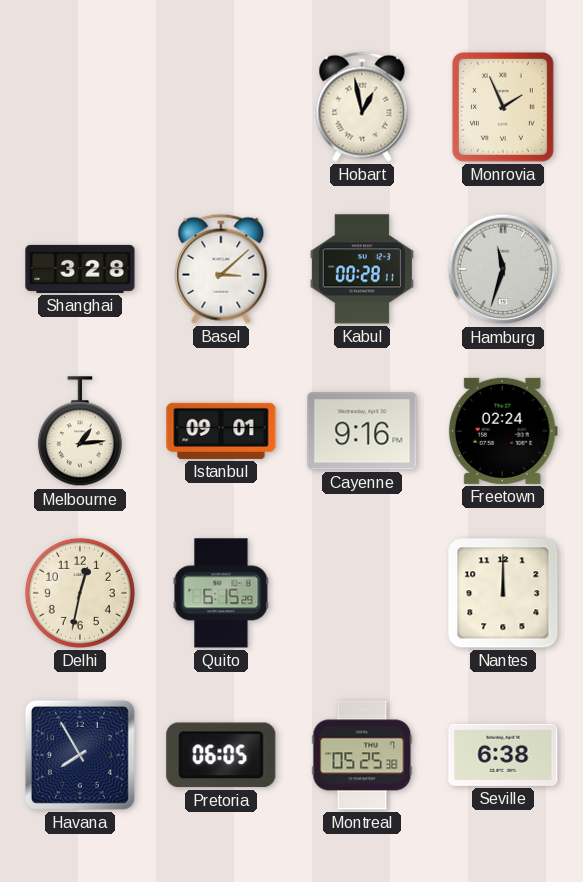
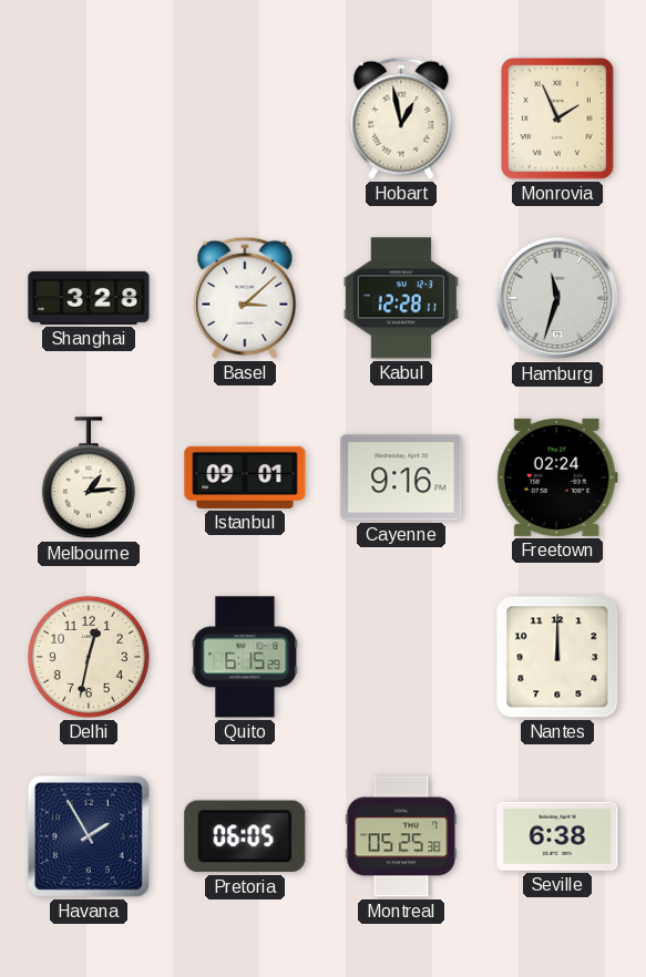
Kabul: 00:28 -> 12:28
Havana: 7:55 -> 1:55
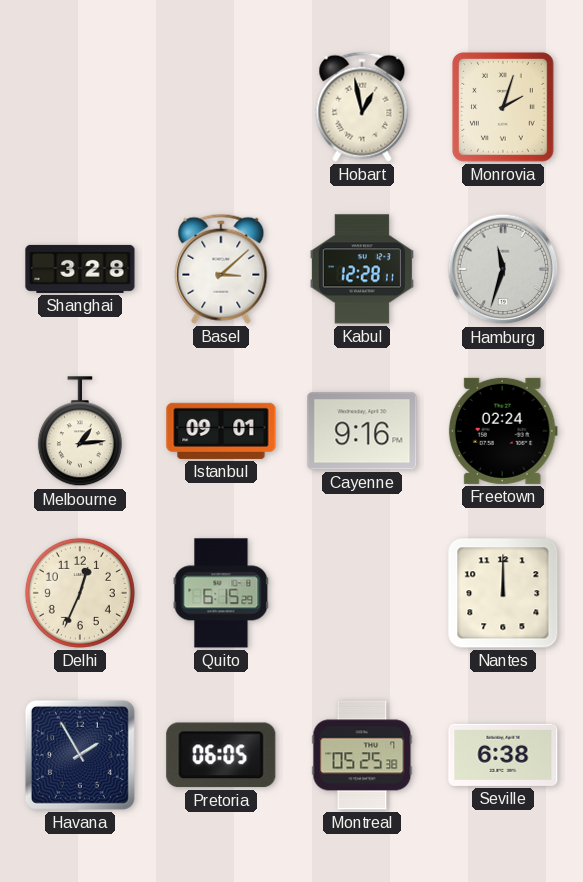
Monrovia: 1:56 -> 2:03
Delhi: 12:32 -> 12:34
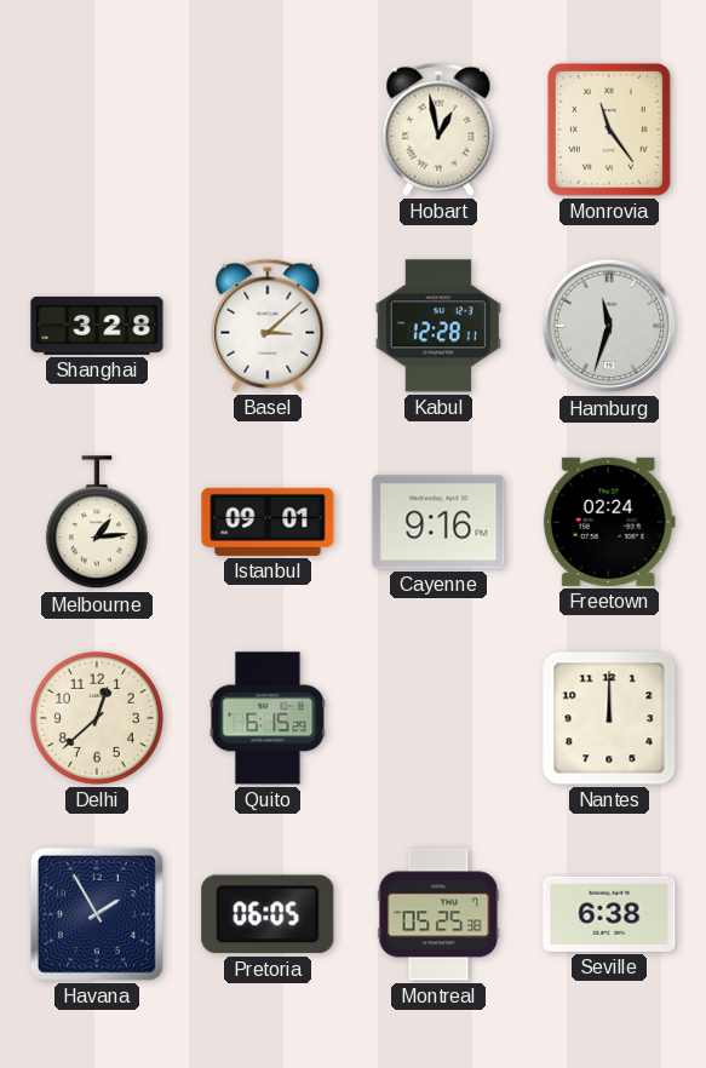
Monrovia: 2:03 -> 11:24
Delhi: 12:34 -> 12:38
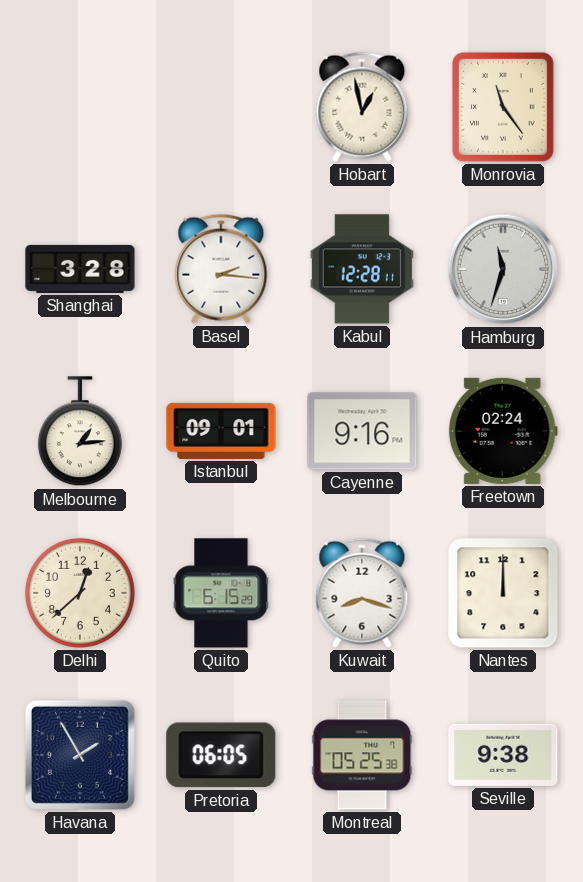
Basel: 3:08 -> 2:16
Kuwait: none -> 8:18
Seville: 6:38 -> 9:38
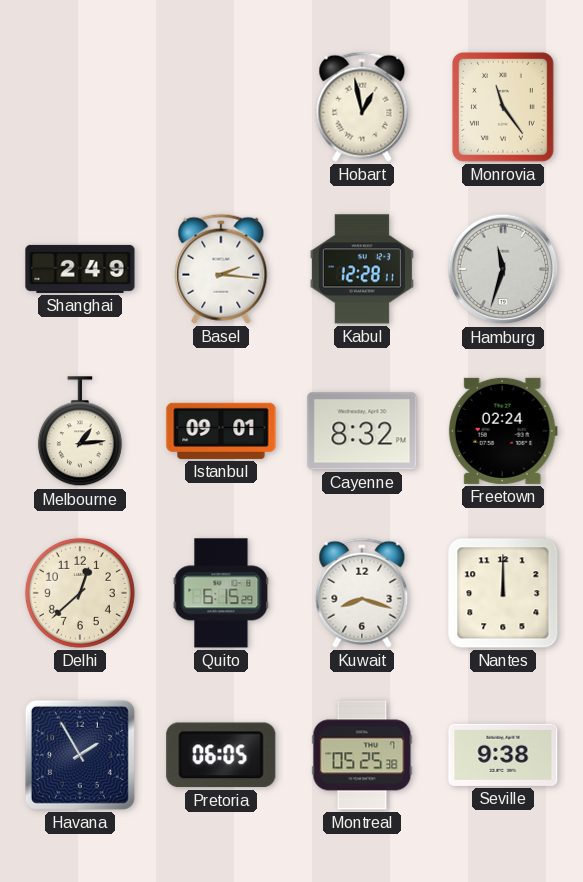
Shanghai: 3:28 -> 2:49
Cayenne: 9:16 -> 8:32
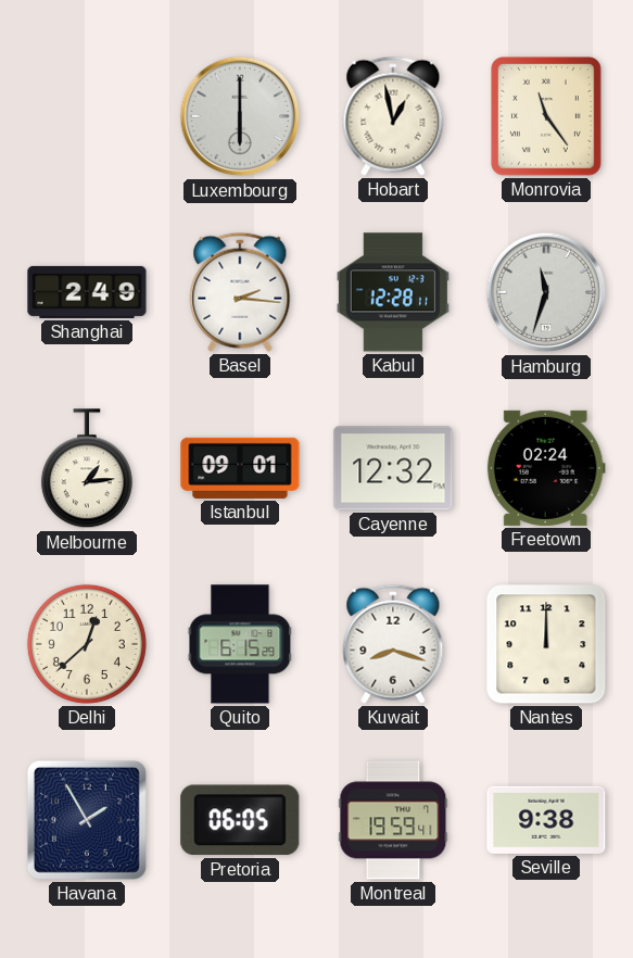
Luxembourg: none -> 6:00
Cayenne: 8:32 -> 12:32
Montreal: 05:25 -> 19:59
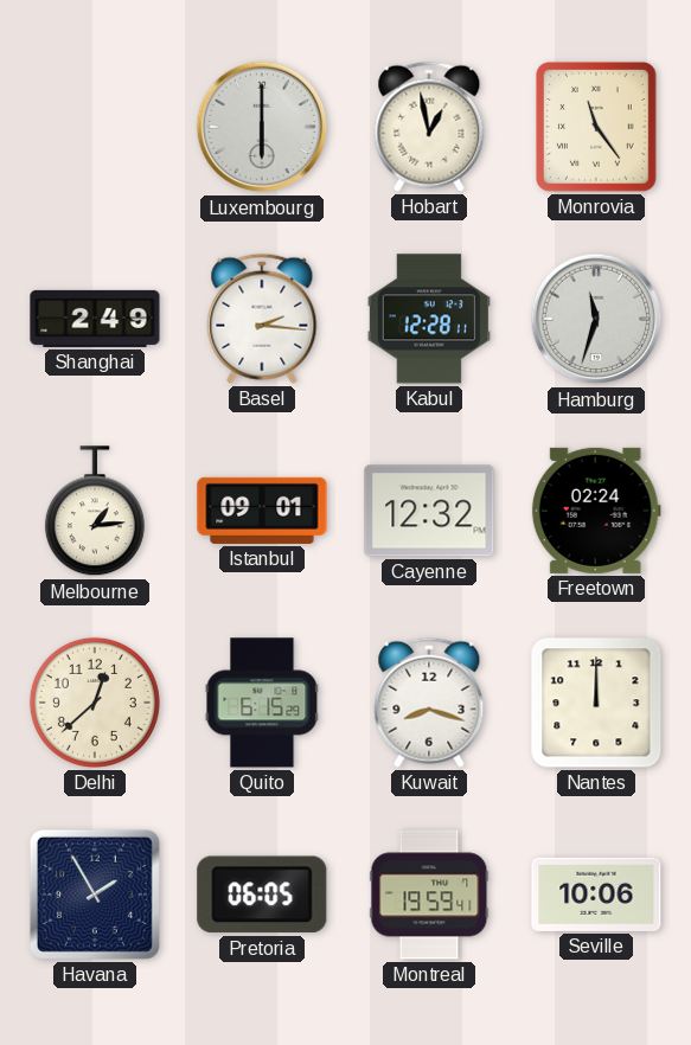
Seville: 9:38 -> 10:06
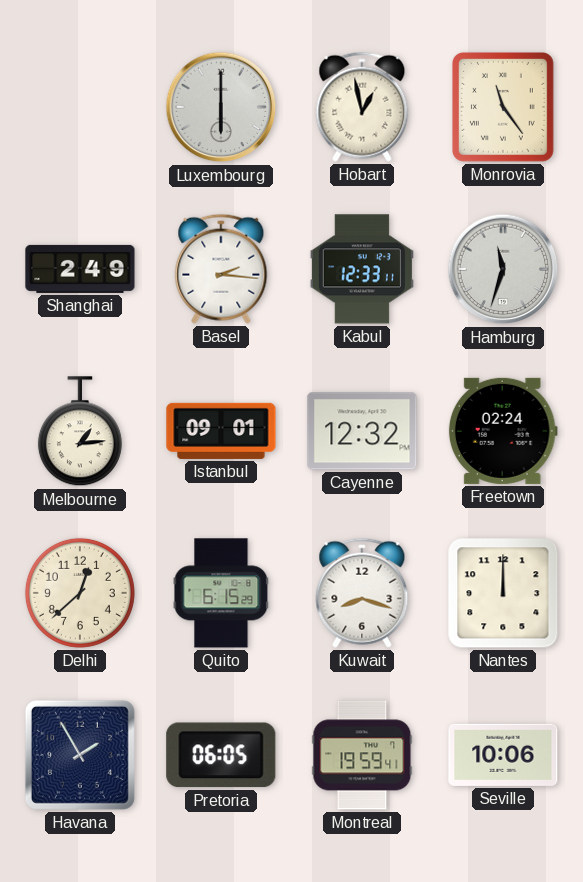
Kabul: 12:28 -> 12:33
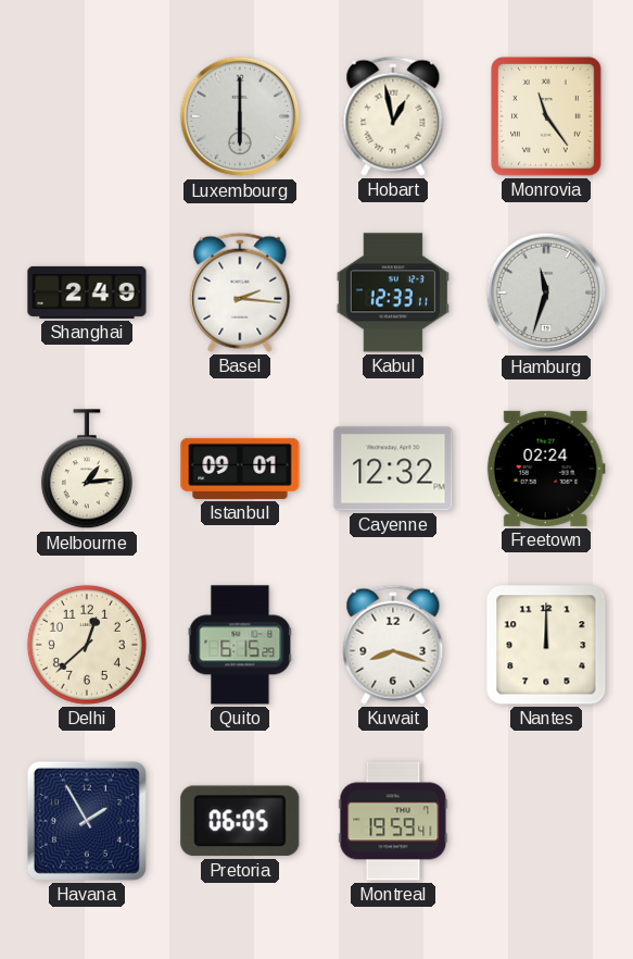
Seville: 10:06 -> none
